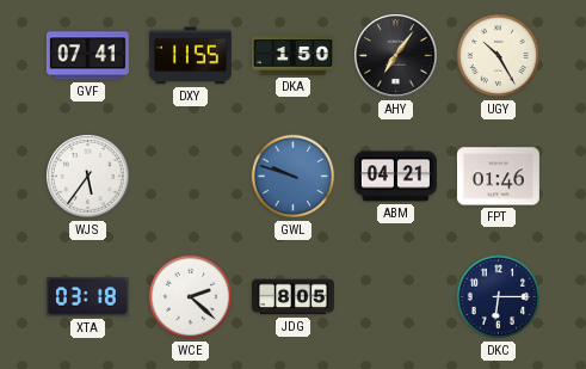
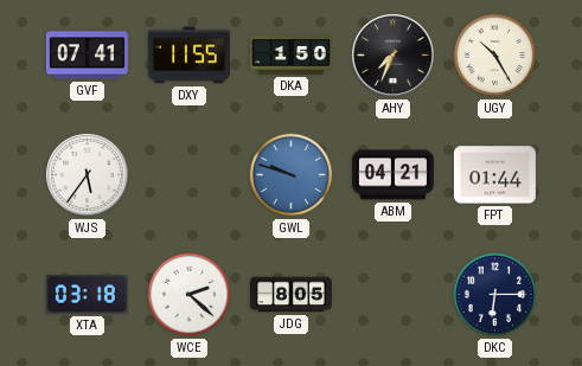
AHY: 7:06 -> 7:34
FPT: 01:46 -> 01:44
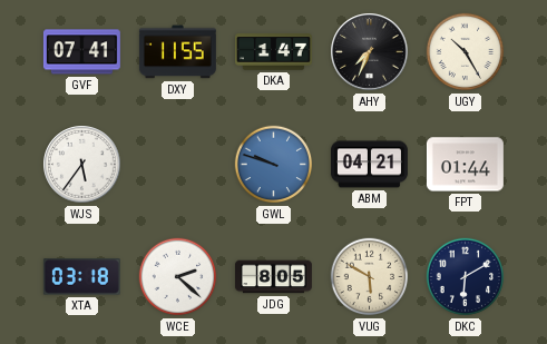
DKA: 1:50 -> 1:47
VUG: none -> 5:50
DKC: 6:15 -> 6:10
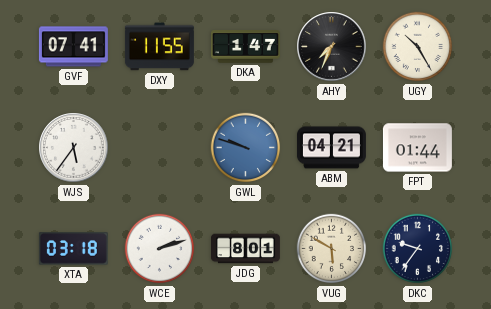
WCE: 2:22 -> 2:12
JDG: 8:05 -> 8:01
DKC: 6:10 -> 9:36
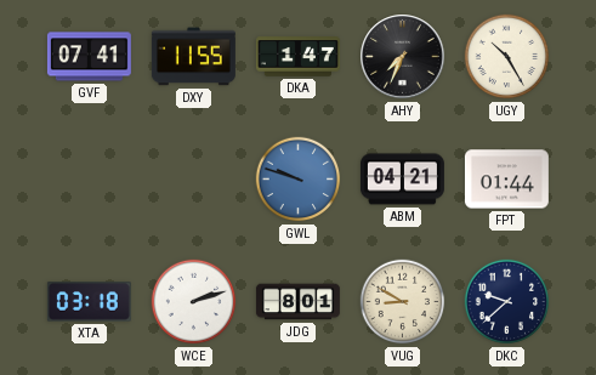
WJS: 5:36 -> none
VUG: 5:50 -> 8:50
DKC: 9:36 -> 9:38
